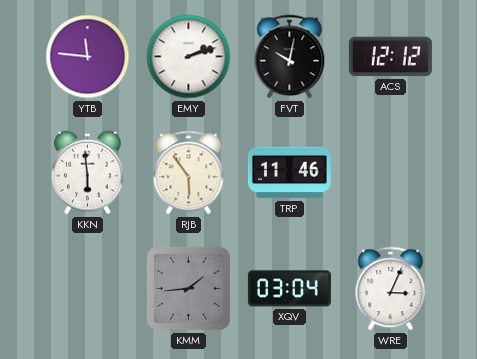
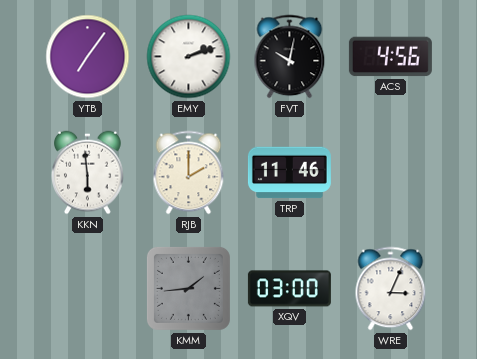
YTB: 11:46 -> 7:06
ACS: 12:12 -> 4:56
RJB: 5:54 -> 2:00
XQV: 03:04 -> 03:00
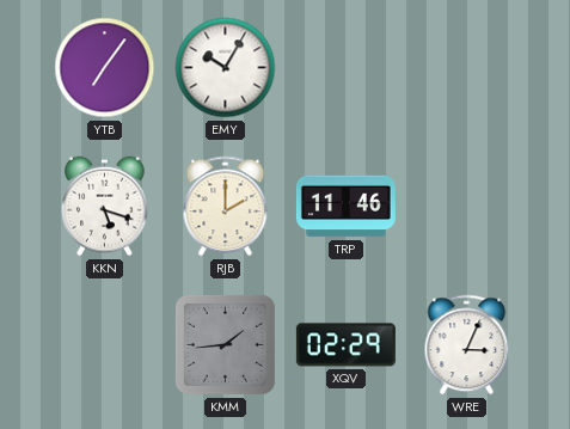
EMY: 2:12 -> 10:05
FVT: 10:02 -> none
ACS: 4:56 -> none
KKN: 5:59 -> 5:18
XQV: 03:00 -> 02:29
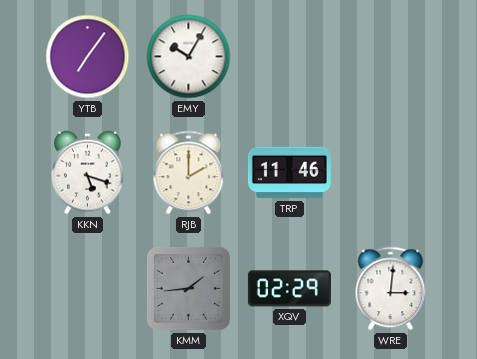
WRE: 3:04 -> 3:01
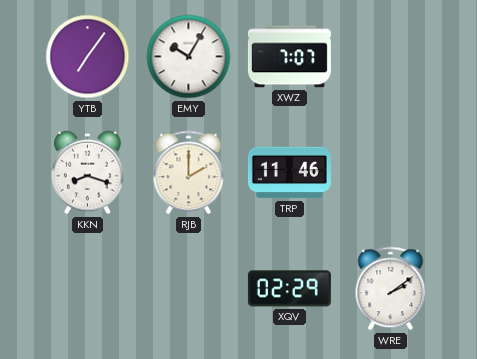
XWZ: none -> 7:07
KKN: 5:18 -> 8:18
KMM: 1:44 -> none
WRE: 3:01 -> 2:09
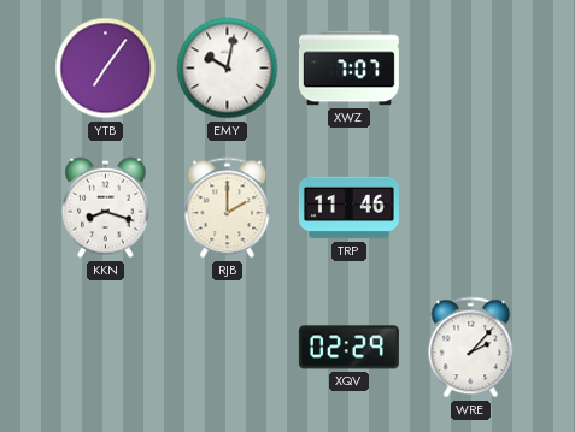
EMY: 10:05 -> 10:02
WRE: 2:09 -> 2:07
